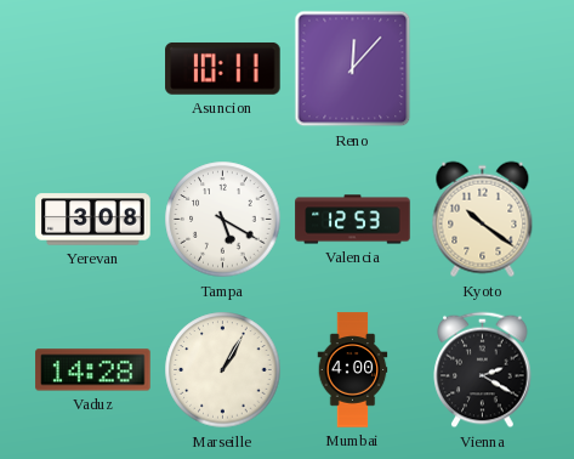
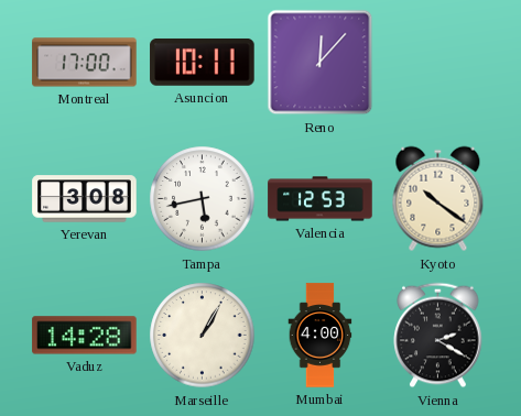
Montreal: none -> 17:00
Tampa: 5:20 -> 5:43
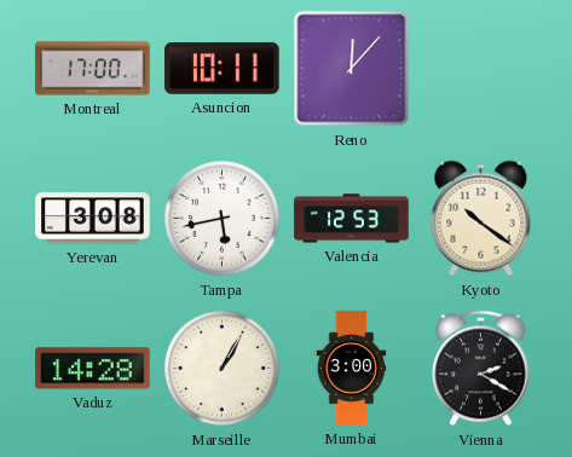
Mumbai: 4:00 -> 3:00
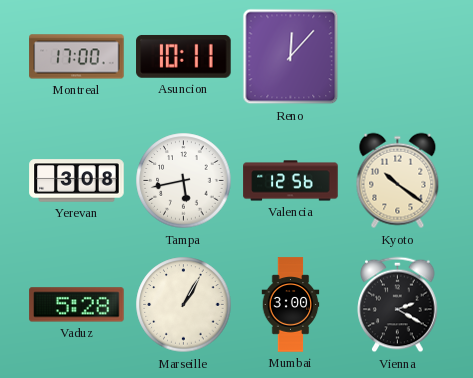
Valencia: 12:53 -> 12:56
Vaduz: 14:28 -> 5:28
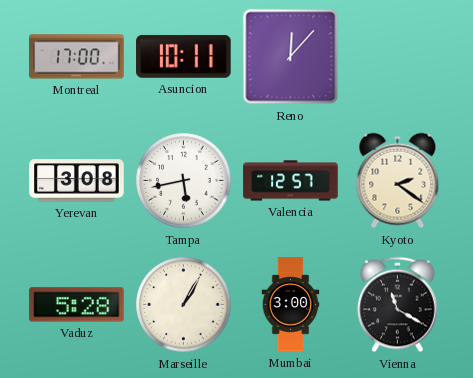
Valencia: 12:56 -> 12:57
Kyoto: 10:21 -> 2:21
Vienna: 2:20 -> 11:20
